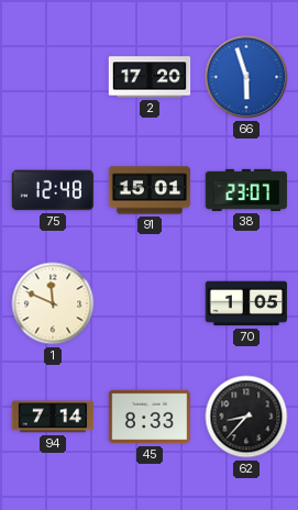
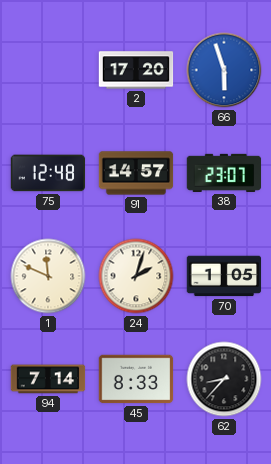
91: 15:01 -> 14:57
24: none -> 2:03
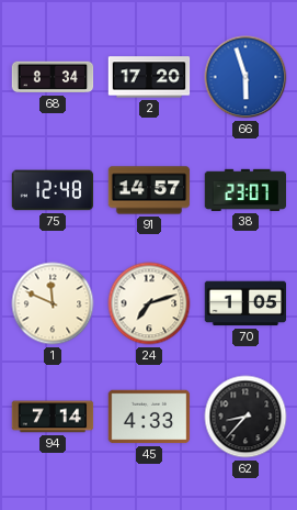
68: none -> 8:34
24: 2:03 -> 7:12
45: 8:33 -> 4:33
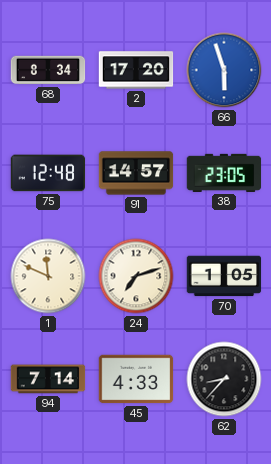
38: 23:07 -> 23:05
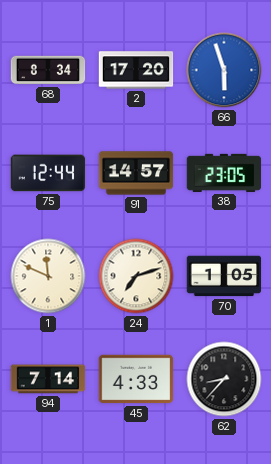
75: 12:48 -> 12:44
